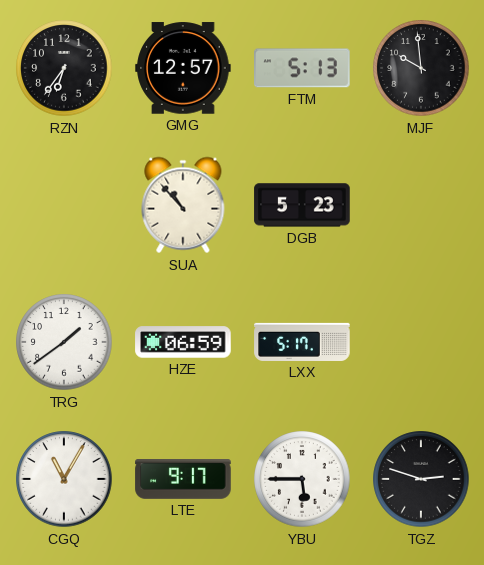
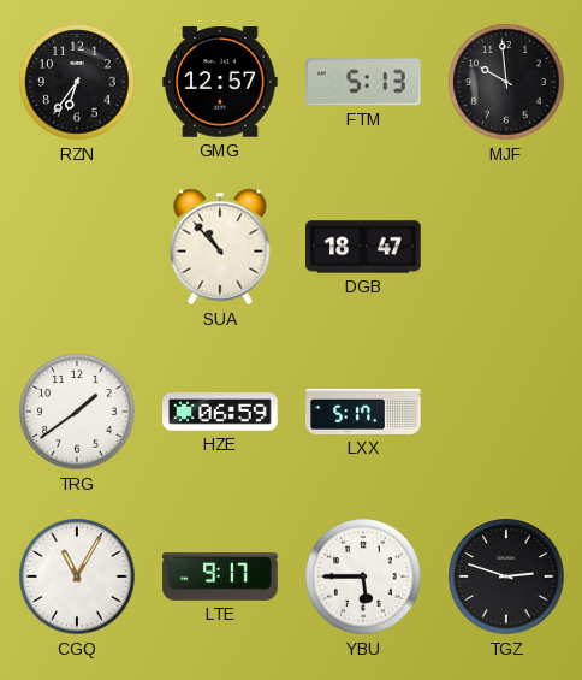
DGB: 5:23 -> 18:47
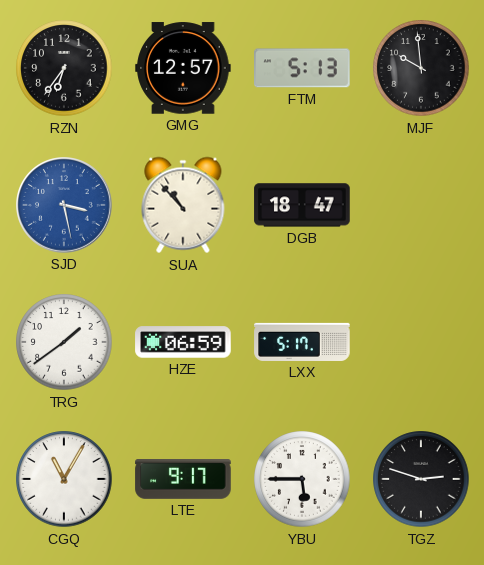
SJD: none -> 3:28
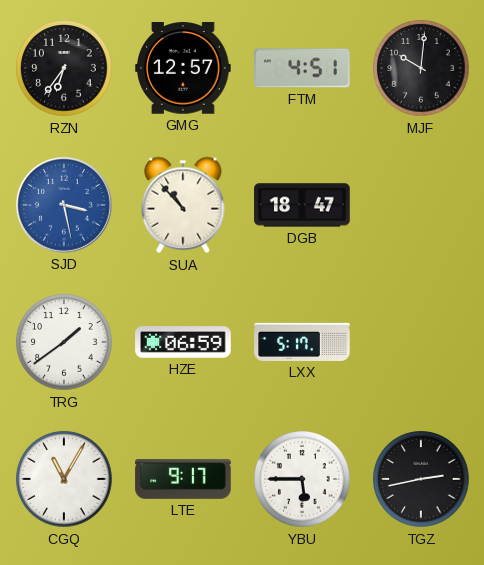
FTM: 5:13 -> 4:51
MJF: 9:59 -> 10:01
TGZ: 2:48 -> 2:43
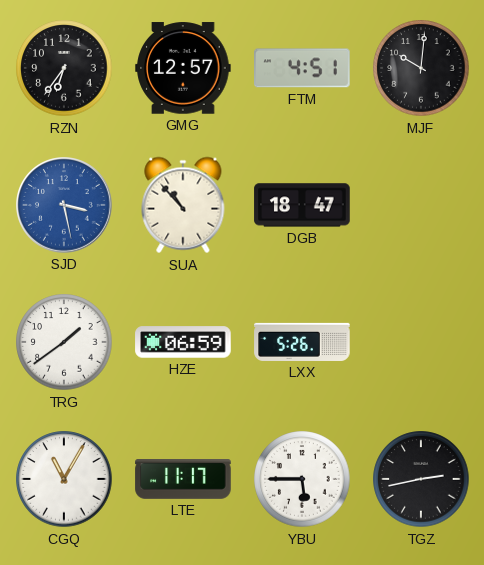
LXX: 5:17 -> 5:26
LTE: 9:17 -> 11:17
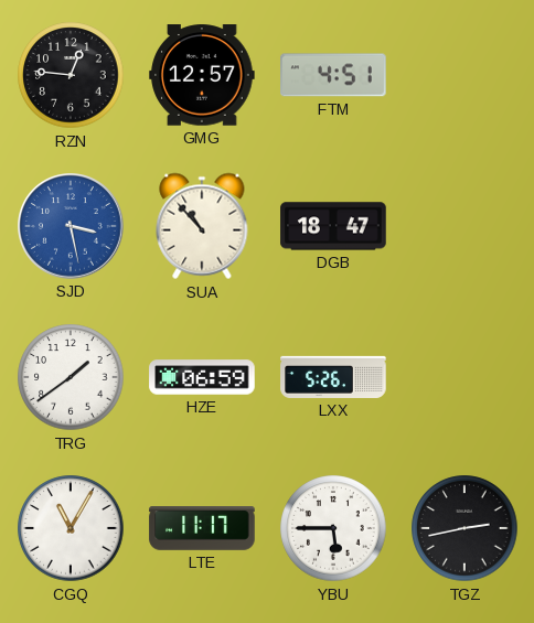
RZN: 6:36 -> 12:46
MJF: 10:01 -> none
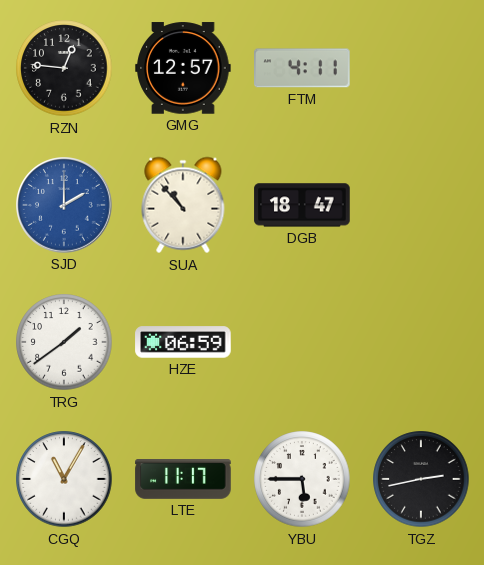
FTM: 4:51 -> 4:11
SJD: 3:28 -> 2:00
LXX: 5:26 -> none
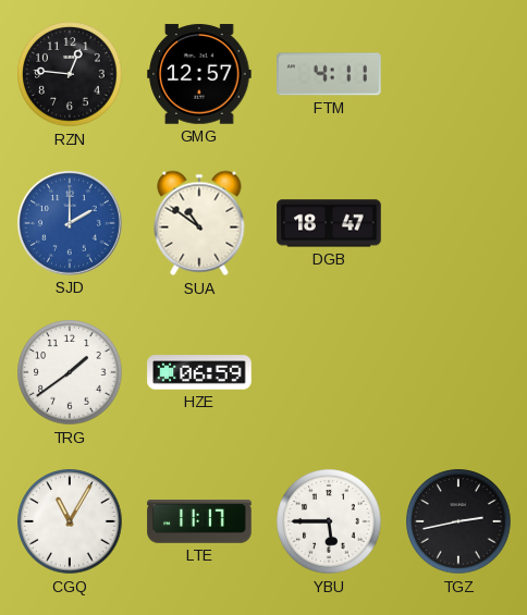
SUA: 10:53 -> 10:51
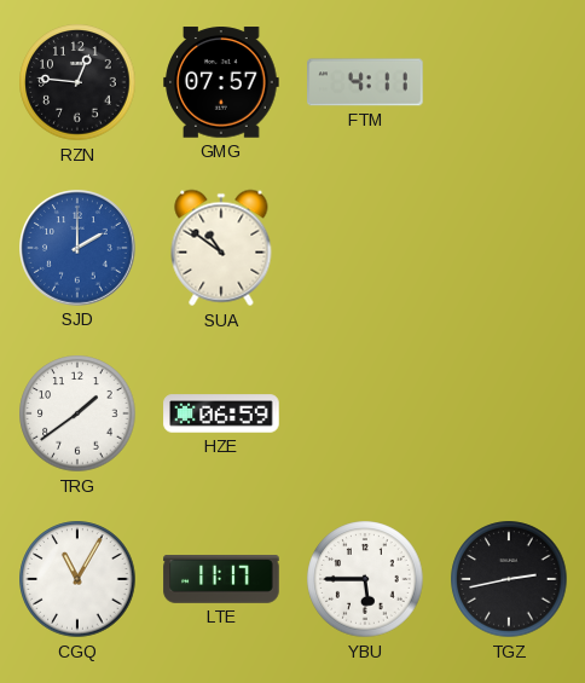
GMG: 12:57 -> 07:57
DGB: 18:47 -> none
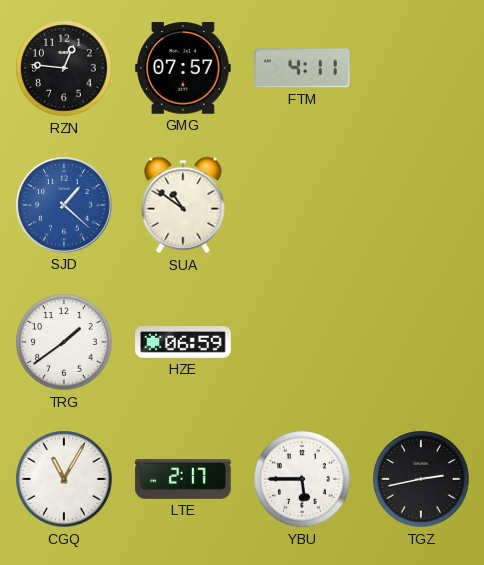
SJD: 2:00 -> 1:22
LTE: 11:17 -> 2:17
